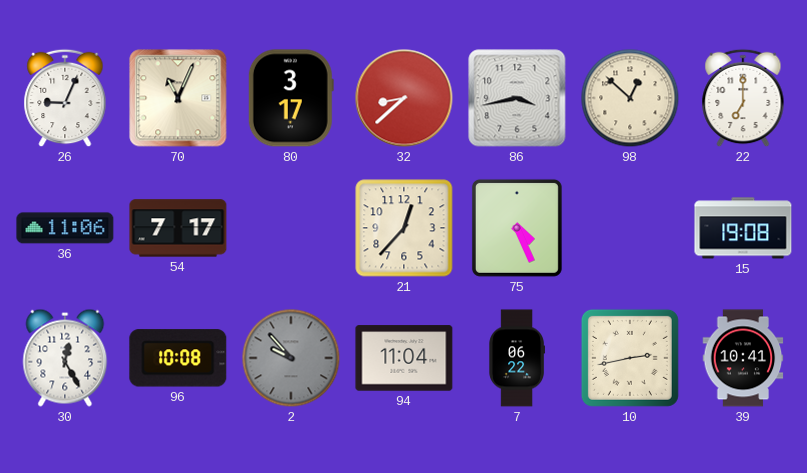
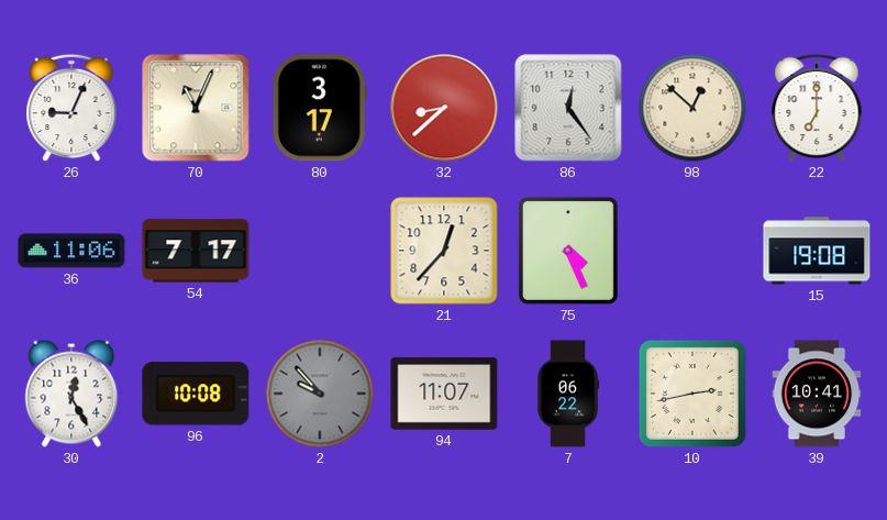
86: 3:43 -> 12:24
94: 11:04 -> 11:07
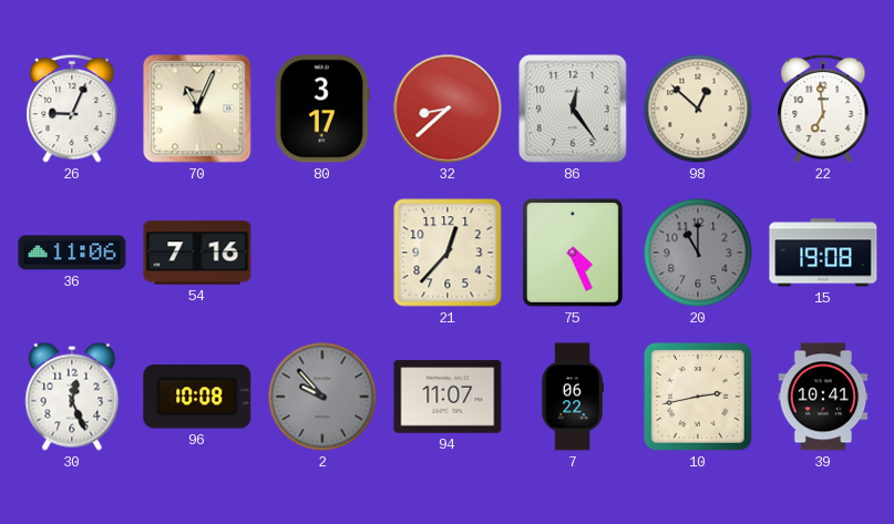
22: 7:00 -> 6:59
54: 7:17 -> 7:16
20: none -> 11:00
30: 12:25 -> 12:26
